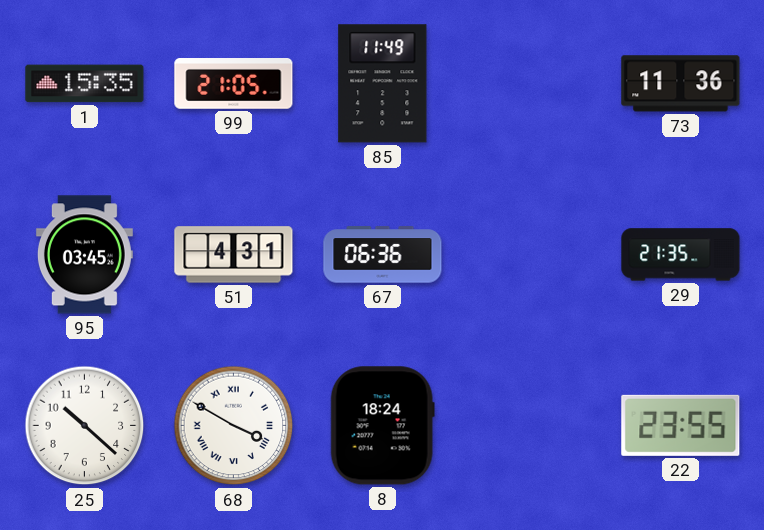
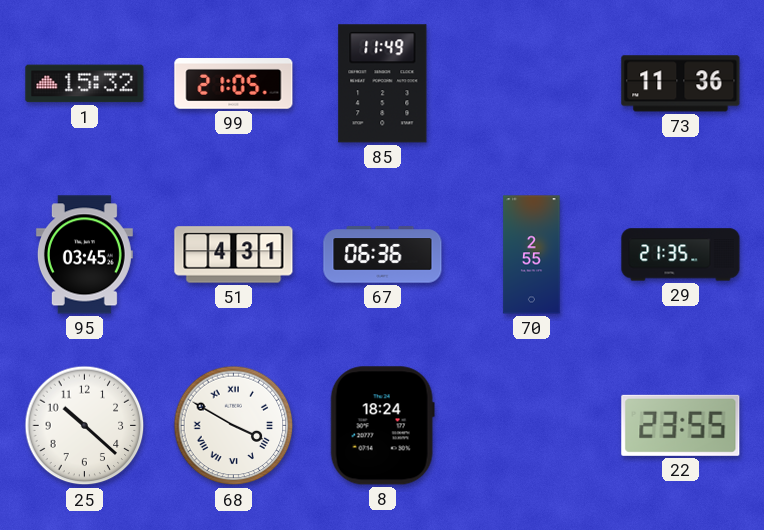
1: 15:35 -> 15:32
70: none -> 2:55
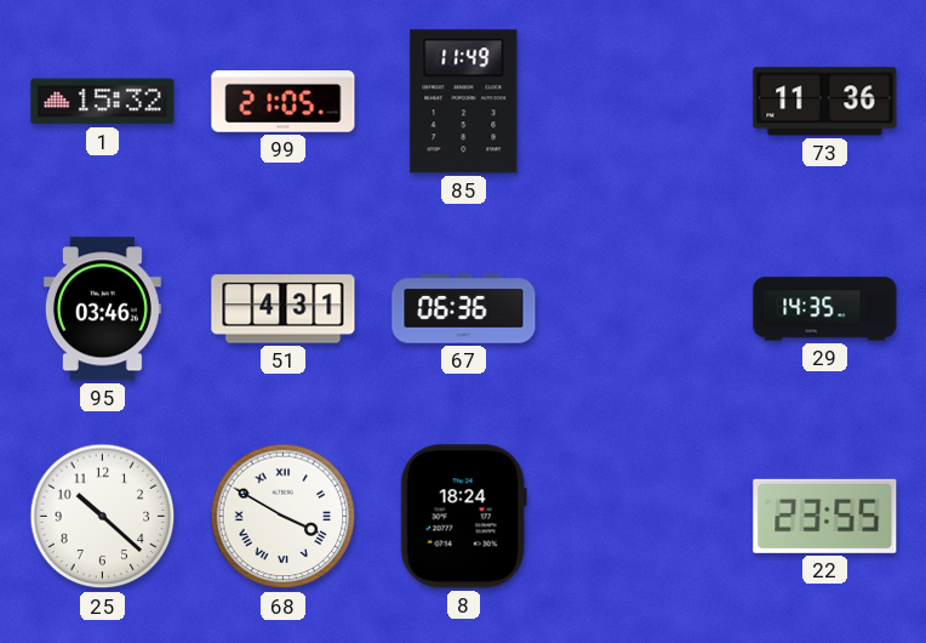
95: 03:45 -> 03:46
70: 2:55 -> none
29: 21:35 -> 14:35
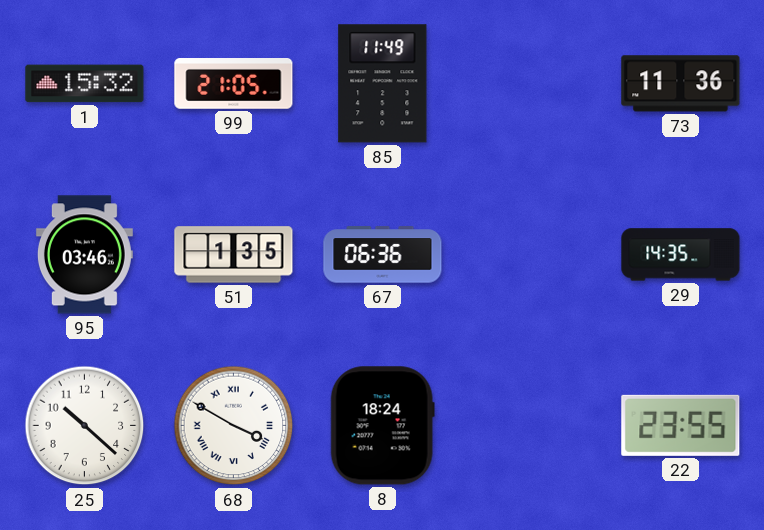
51: 4:31 -> 1:35
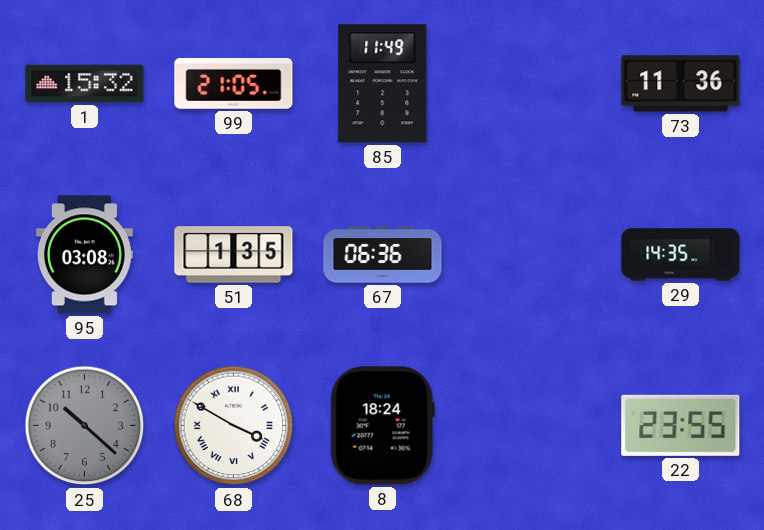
95: 03:46 -> 03:08
25 dial: white -> grey
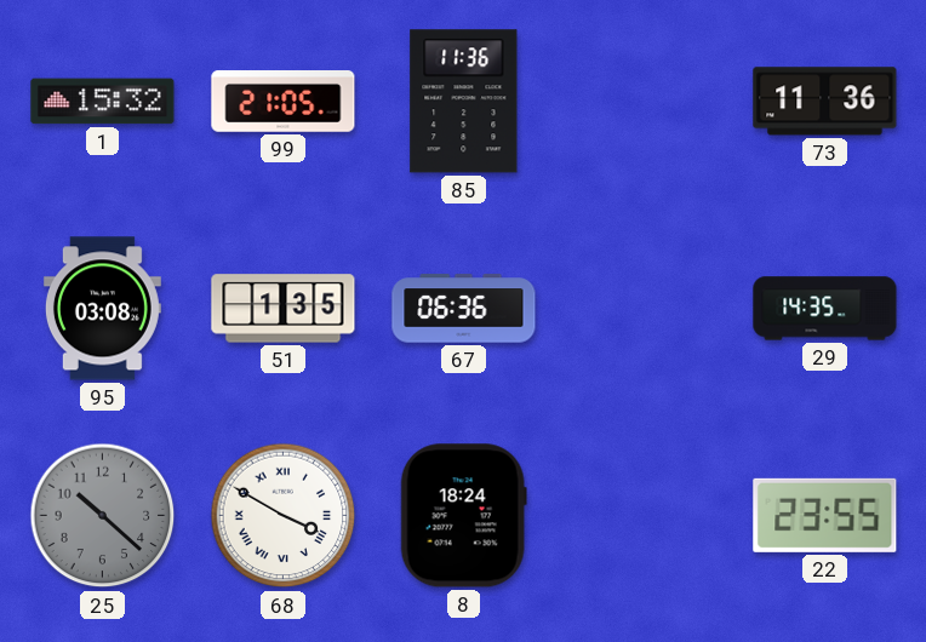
85: 11:49 -> 11:36
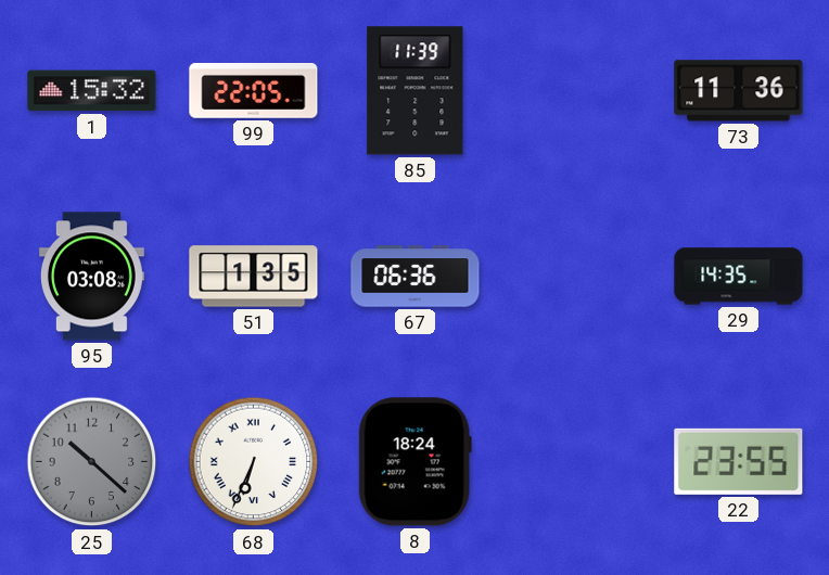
99: 21:05 -> 22:05
85: 11:36 -> 11:39
68: 3:50 -> 6:34
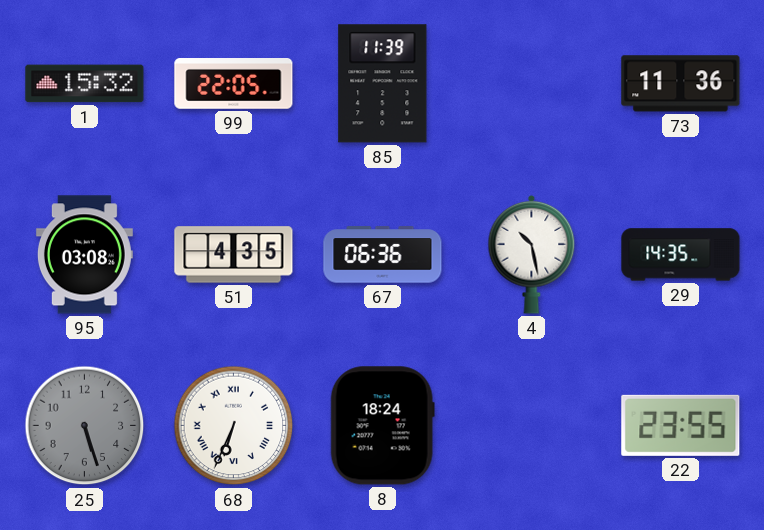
51: 1:35 -> 4:35
4: none -> 10:28
25: 10:22 -> 5:27
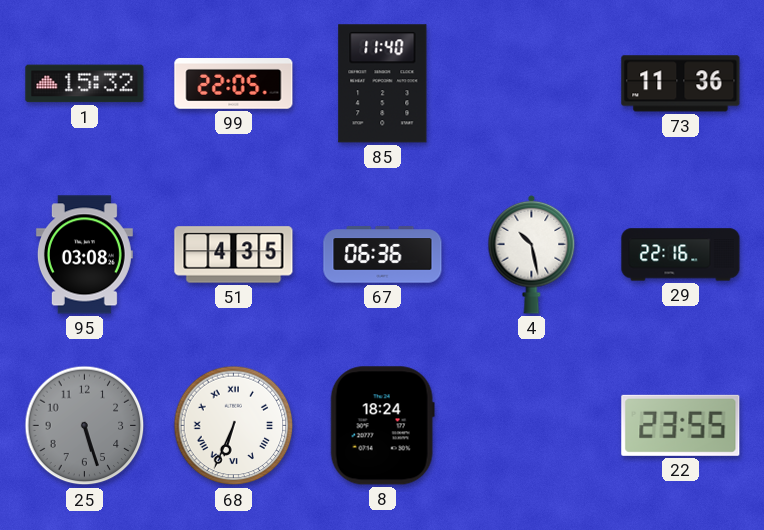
85: 11:39 -> 11:40
29: 14:35 -> 22:16
